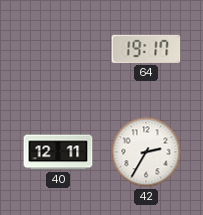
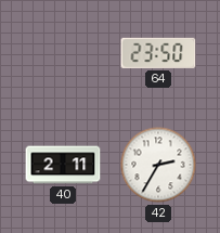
64: 19:17 -> 23:50
40: 12:11 -> 2:11
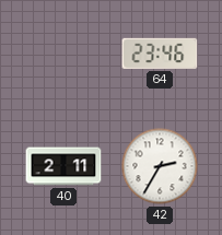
64: 23:50 -> 23:46
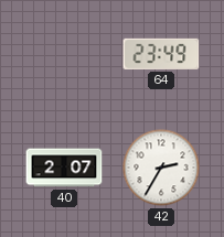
64: 23:46 -> 23:49
40: 2:11 -> 2:07
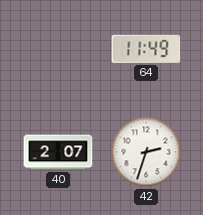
64: 23:49 -> 11:49
42: 2:35 -> 2:33
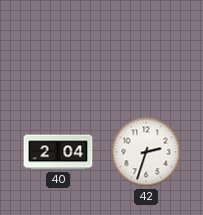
64: 11:49 -> none
40: 2:07 -> 2:04
